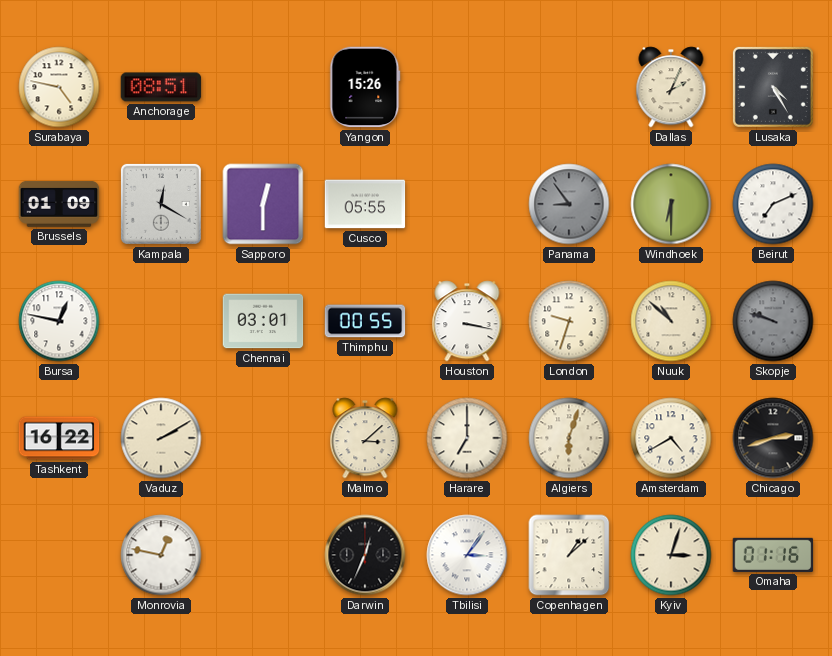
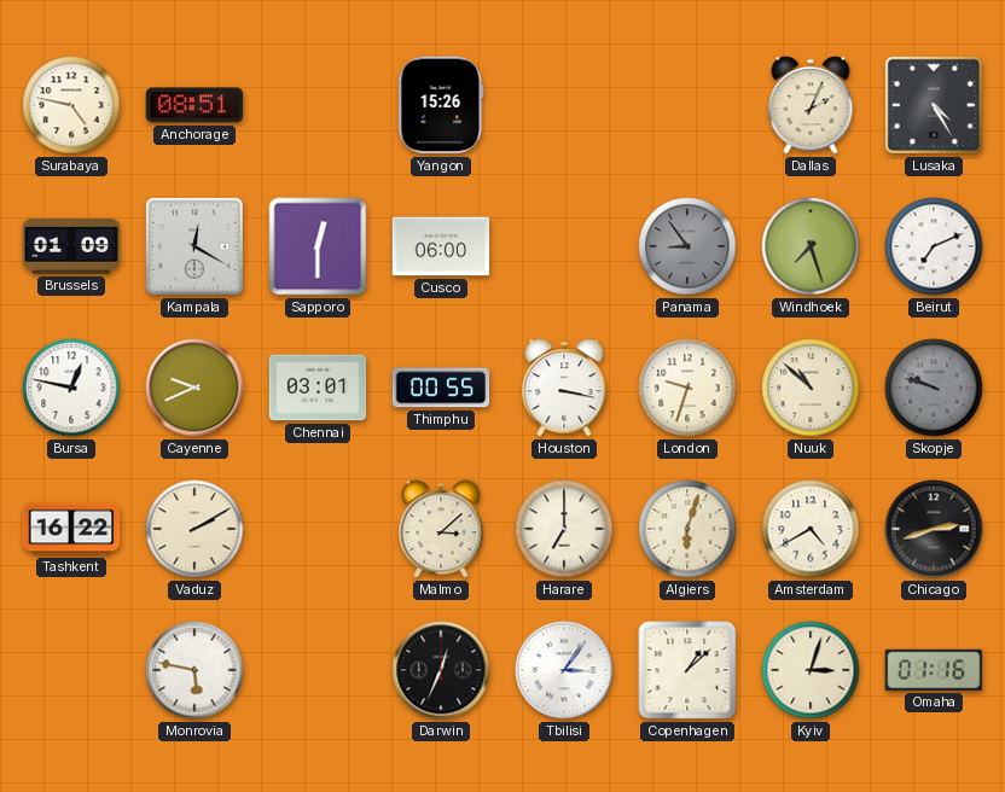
Cusco: 05:55 -> 06:00
Windhoek: 6:30 -> 7:27
Cayenne: none -> 9:41
Monrovia: 12:47 -> 5:47
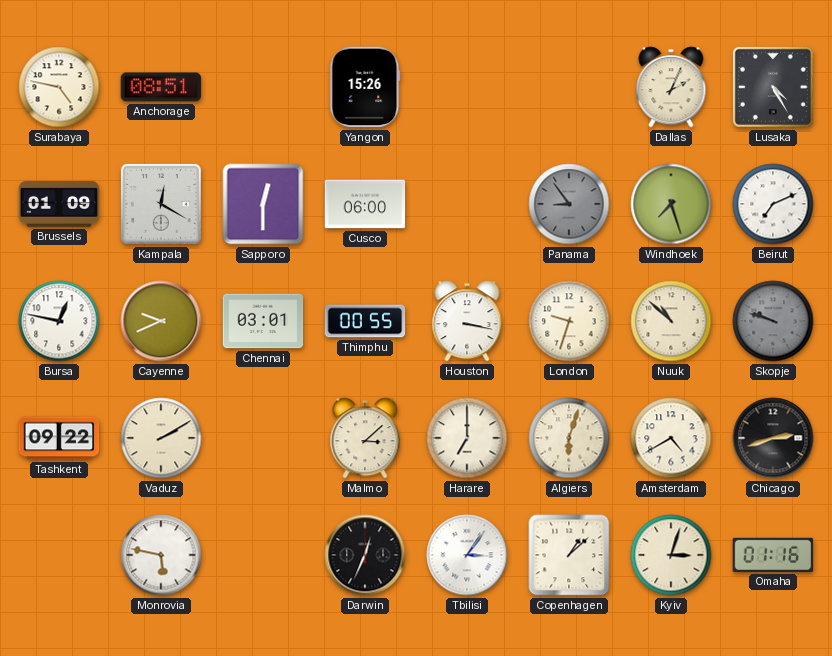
Tashkent: 16:22 -> 09:22
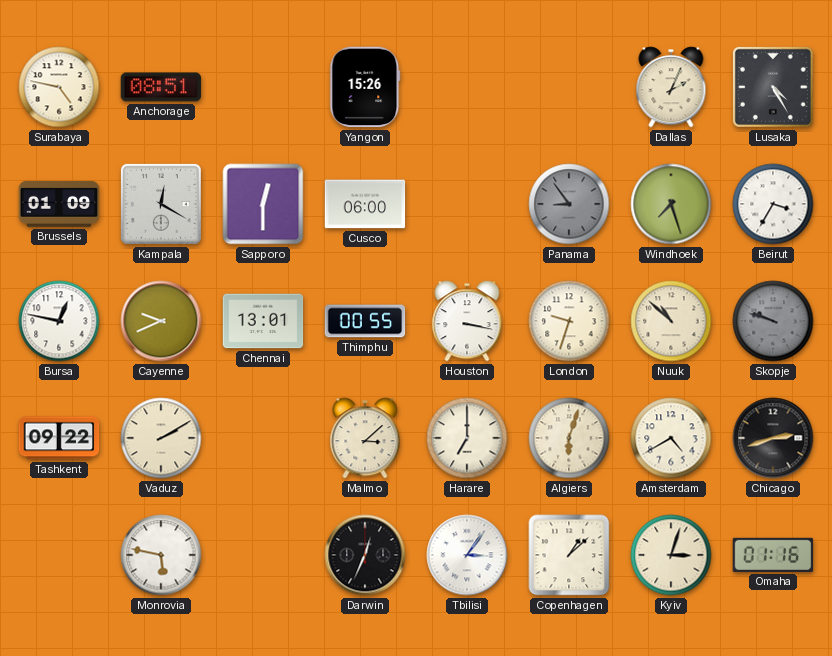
Beirut: 7:11 -> 3:35
Chennai: 03:01 -> 13:01
